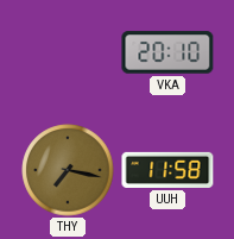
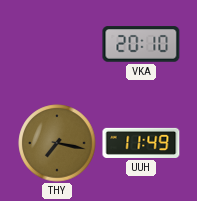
UUH: 11:58 -> 11:49
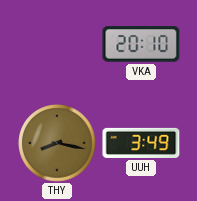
THY: 7:17 -> 8:17
UUH: 11:49 -> 3:49
